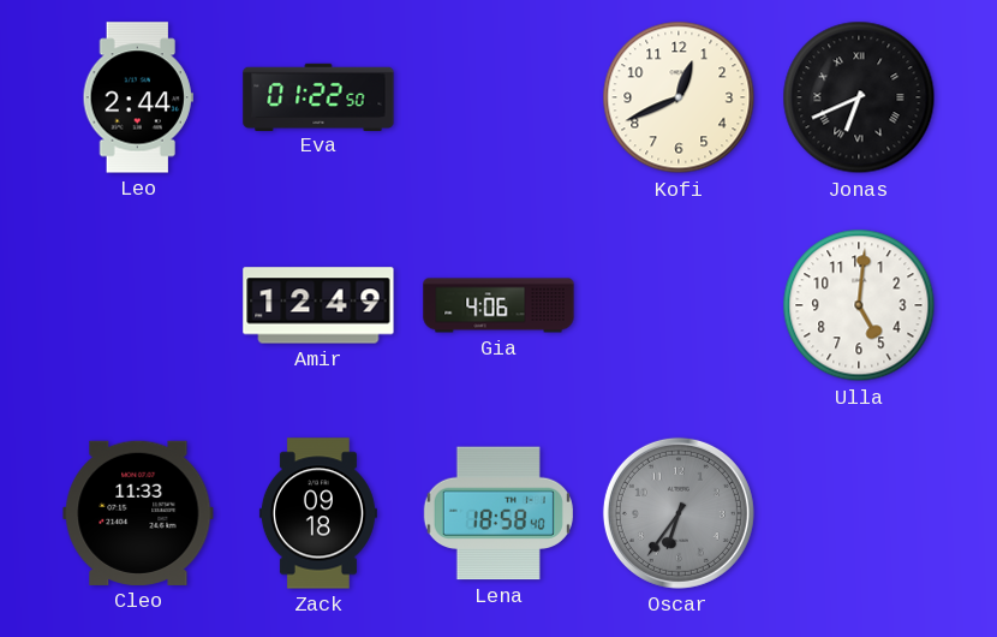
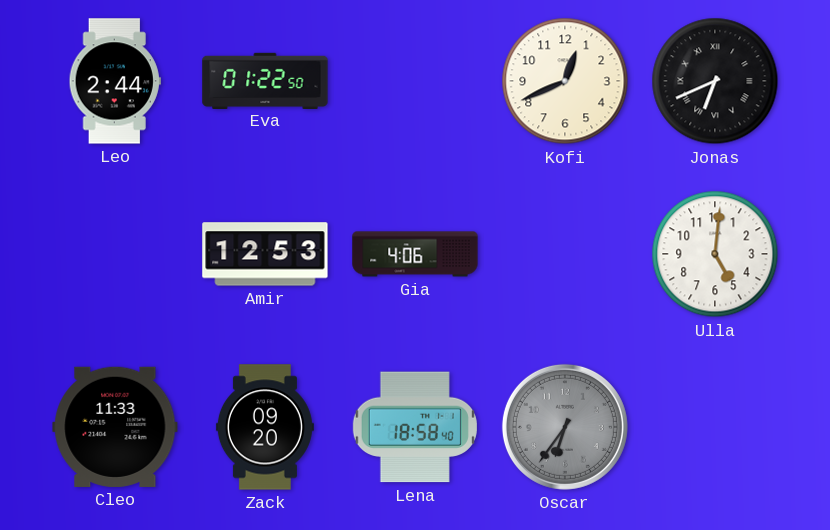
Amir: 12:49 -> 12:53
Zack: 09:18 -> 09:20
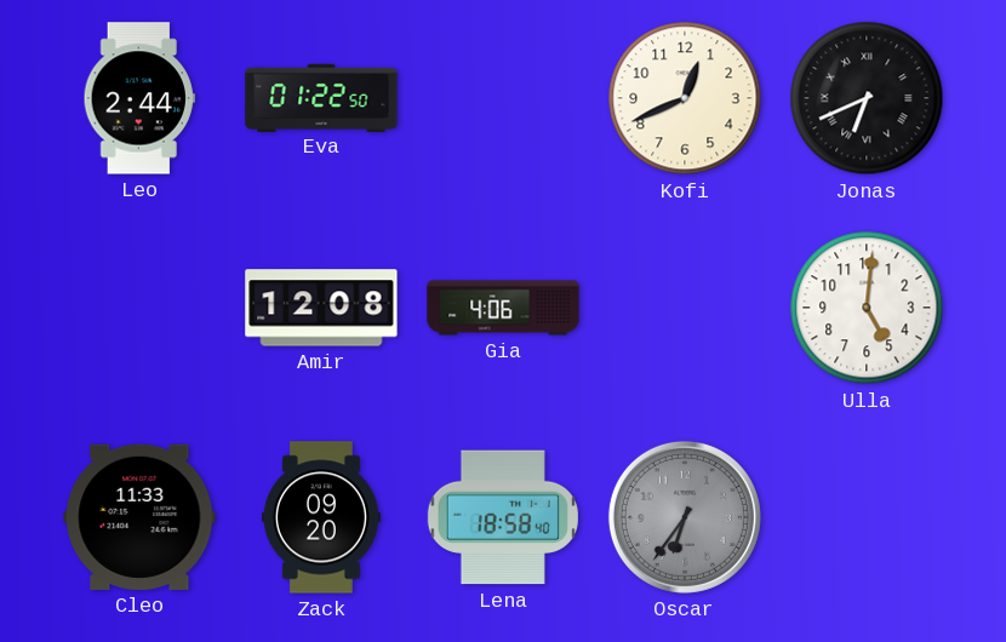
Amir: 12:53 -> 12:08
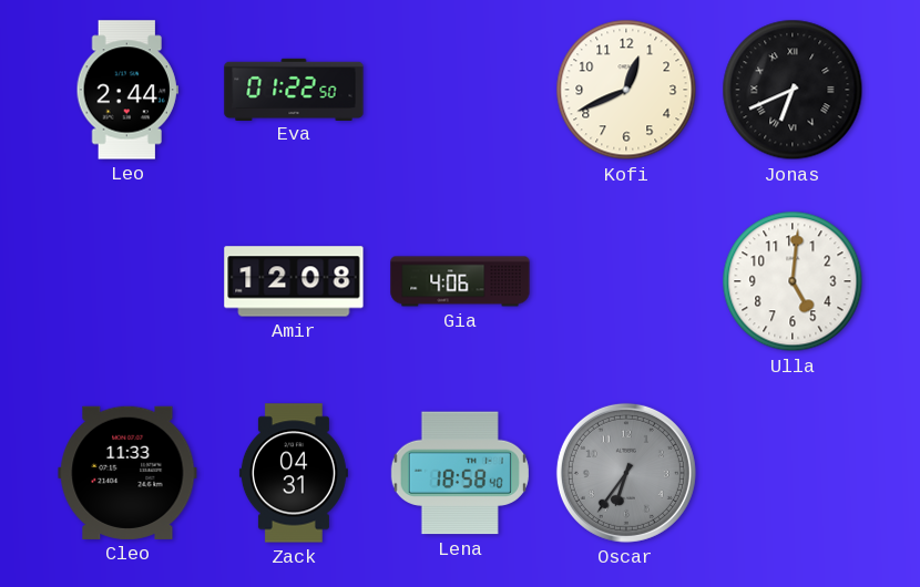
Zack: 09:20 -> 04:31
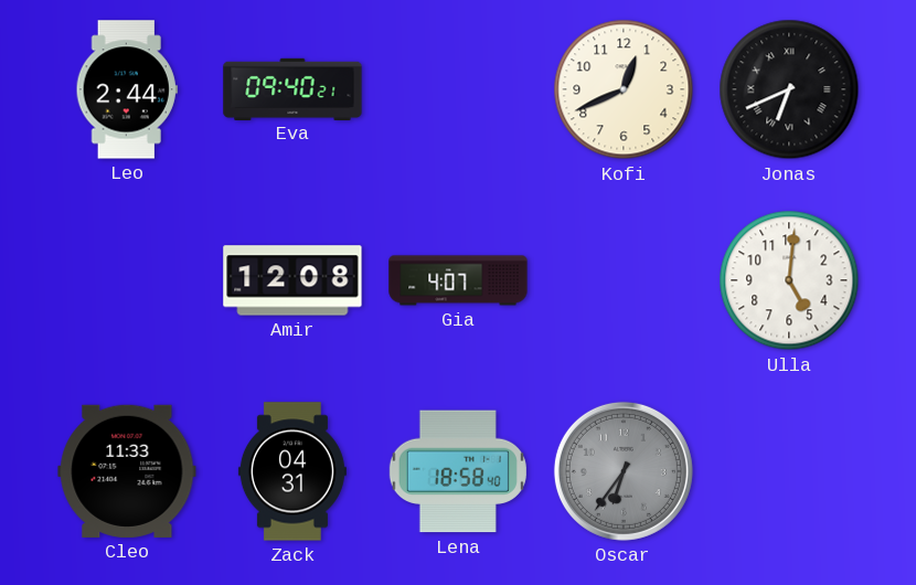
Eva: 01:22 -> 09:40
Gia: 4:06 -> 4:07
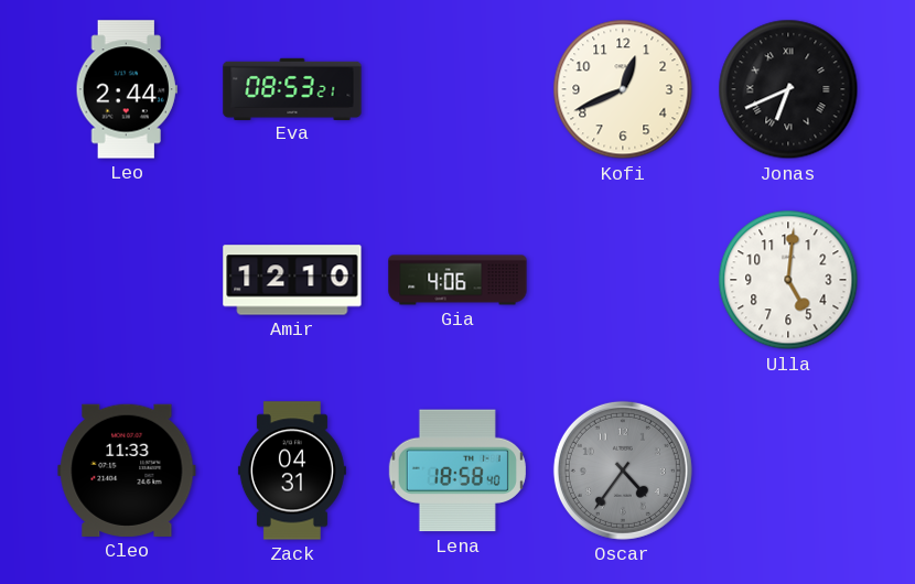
Eva: 09:40 -> 08:53
Amir: 12:08 -> 12:10
Gia: 4:07 -> 4:06
Oscar: 6:36 -> 4:36
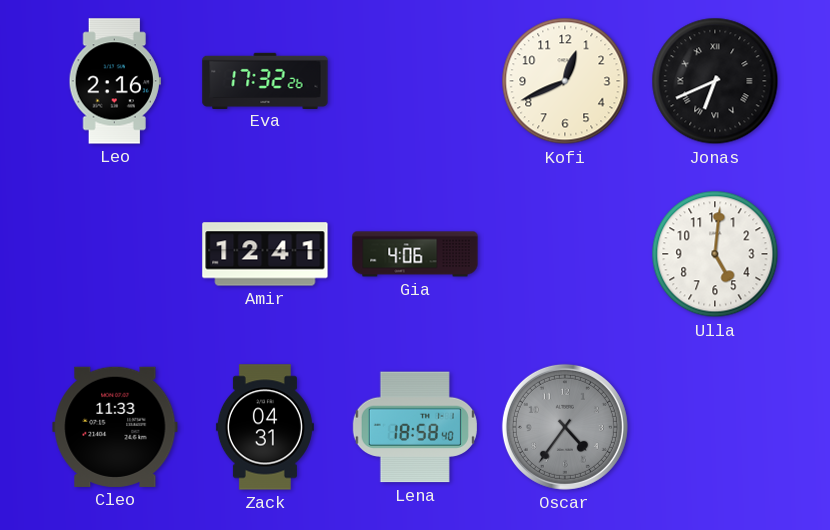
Leo: 2:44 -> 2:16
Eva: 08:53 -> 17:32
Amir: 12:10 -> 12:41
